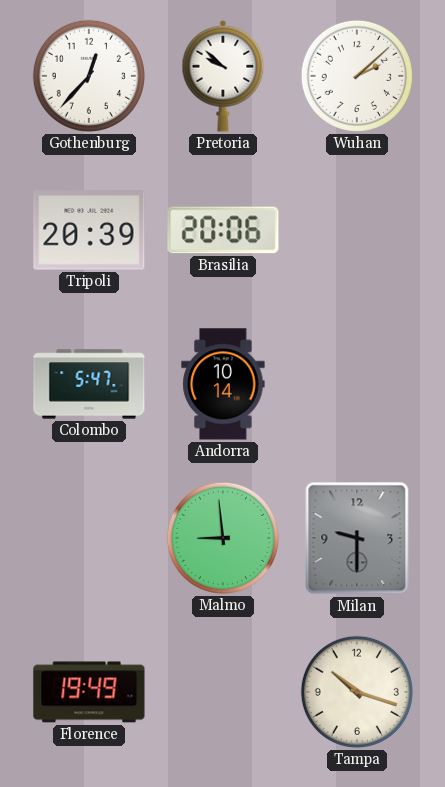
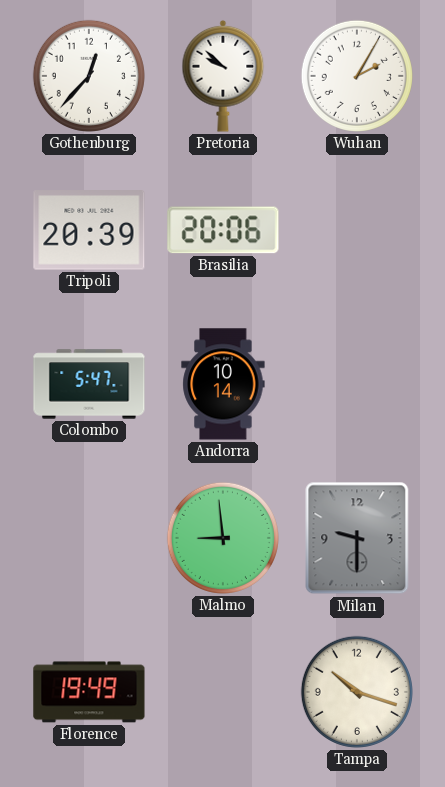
Wuhan: 2:08 -> 2:05
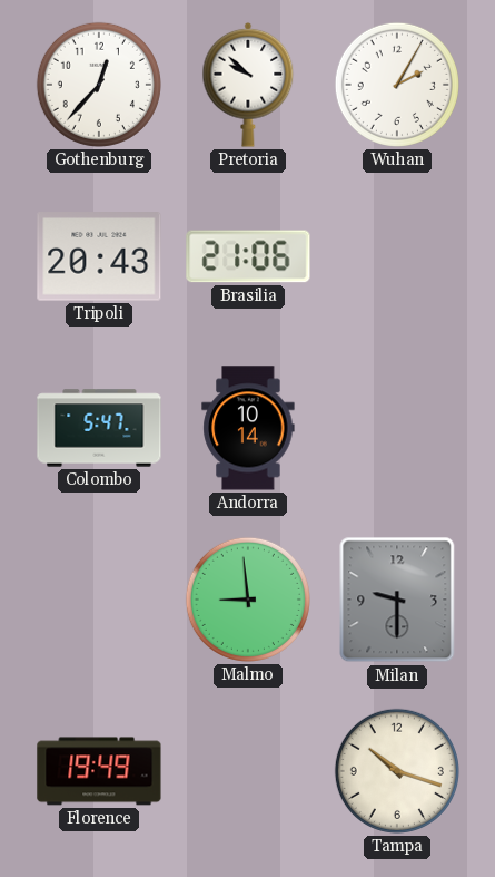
Tripoli: 20:39 -> 20:43
Brasilia: 20:06 -> 21:06
